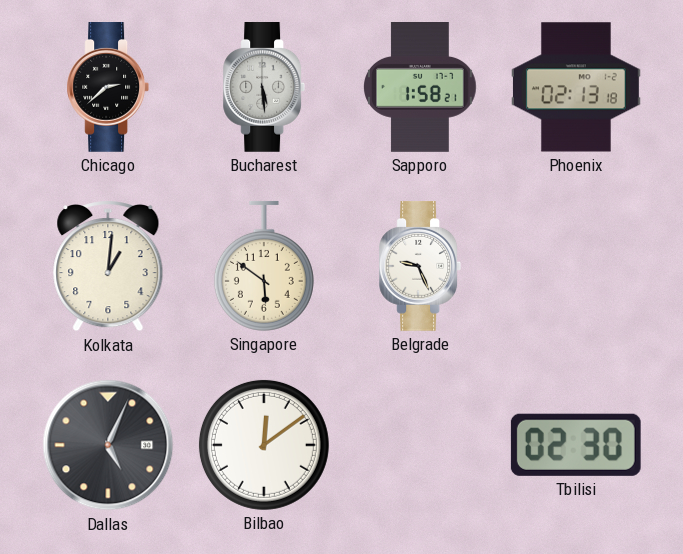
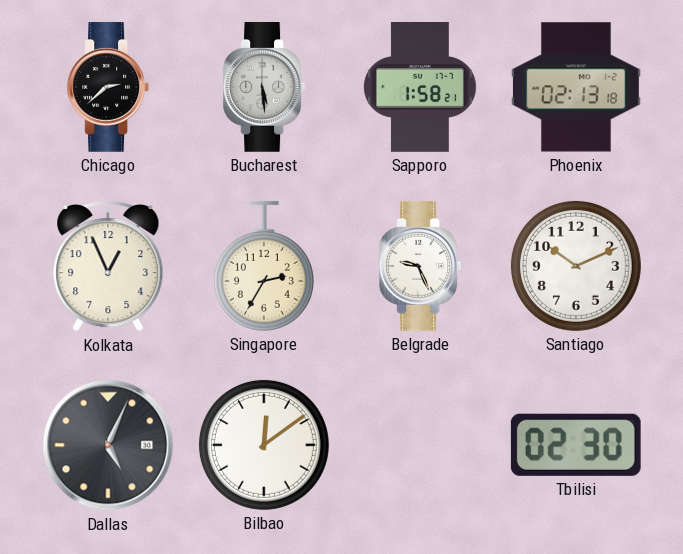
Kolkata: 1:01 -> 12:56
Singapore: 5:51 -> 2:35
Santiago: none -> 10:11
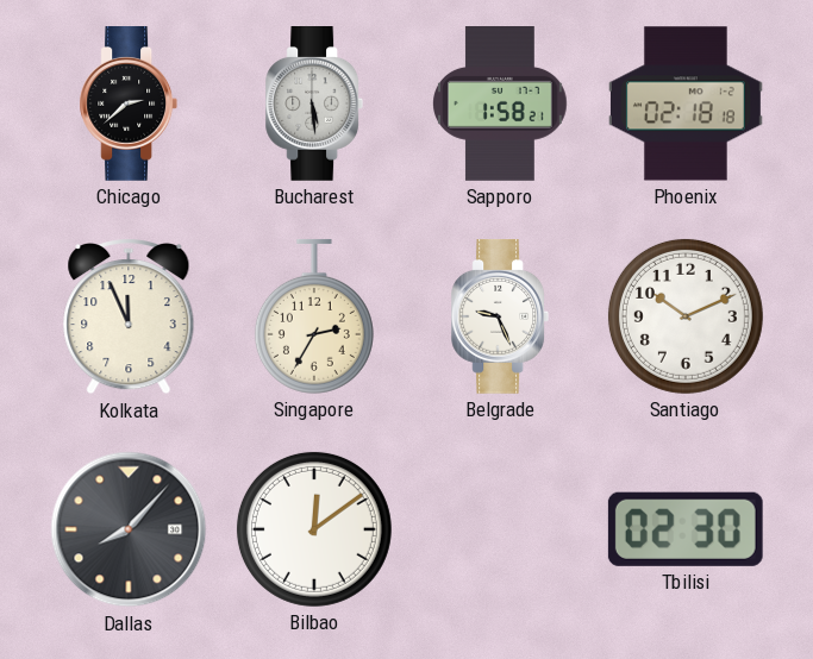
Phoenix: 02:13 -> 02:18
Kolkata: 12:56 -> 11:56
Dallas: 5:04 -> 8:07
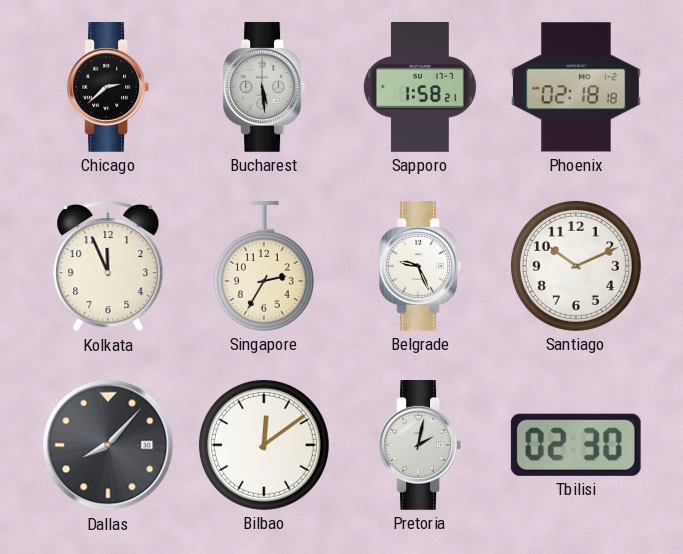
Pretoria: none -> 2:02
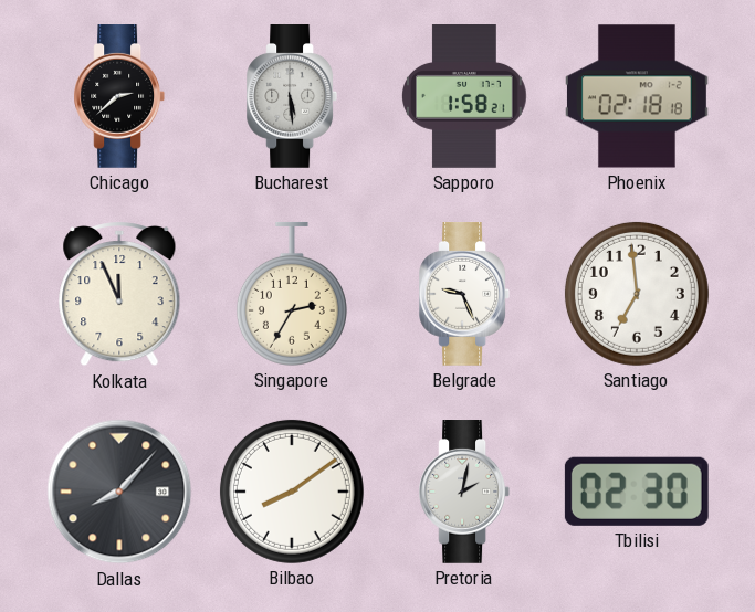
Santiago: 10:11 -> 6:59
Bilbao: 12:09 -> 8:09
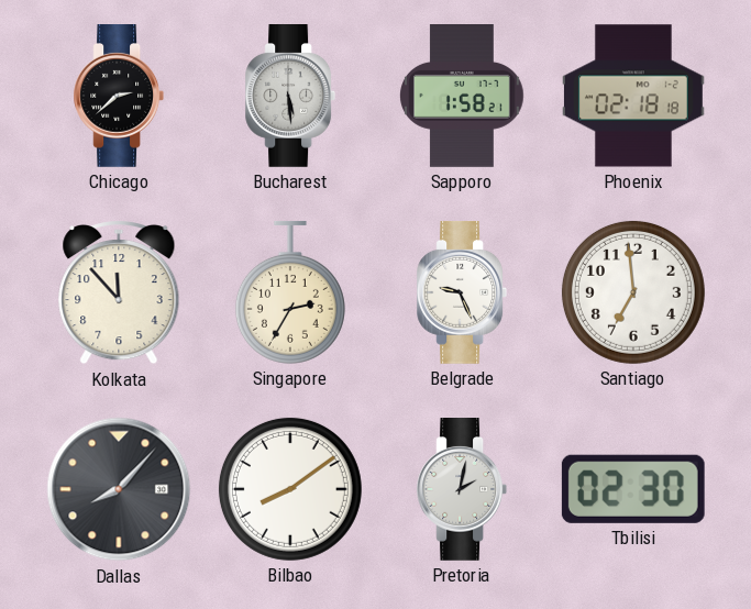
Kolkata: 11:56 -> 11:53
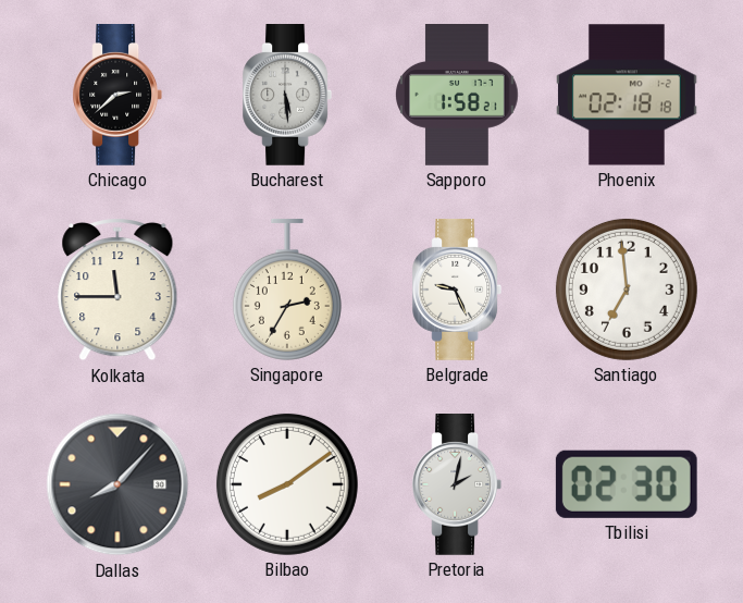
Kolkata: 11:53 -> 11:45
